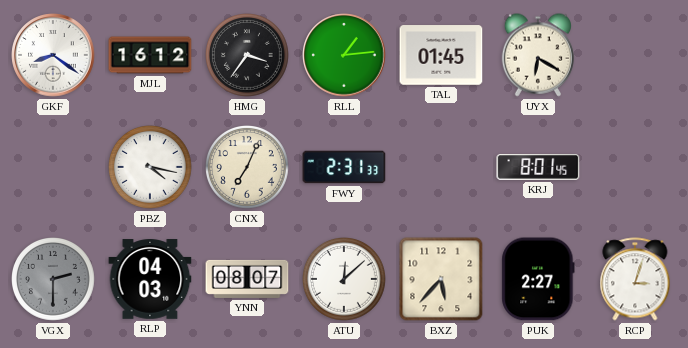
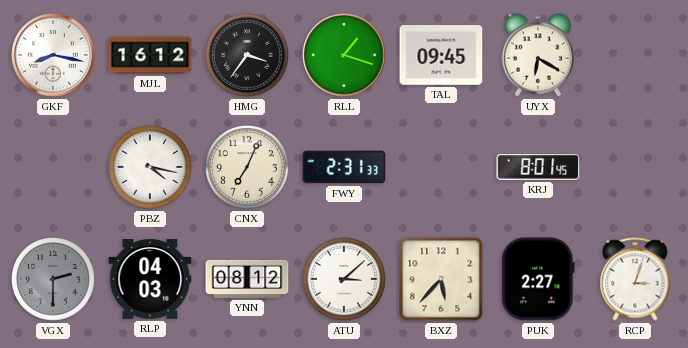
GKF: 8:21 -> 8:17
RLL: 1:14 -> 1:18
TAL: 01:45 -> 09:45
YNN: 08:07 -> 08:12
ATU: 12:08 -> 3:08
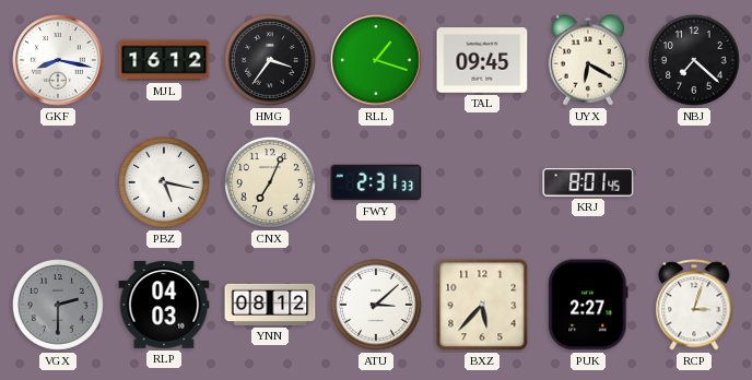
NBJ: none -> 7:22
PBZ: 4:17 -> 5:17
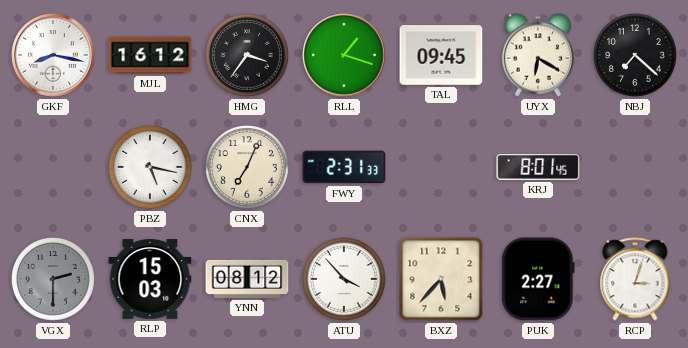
RLP: 04:03 -> 15:03
ATU: 3:08 -> 3:53
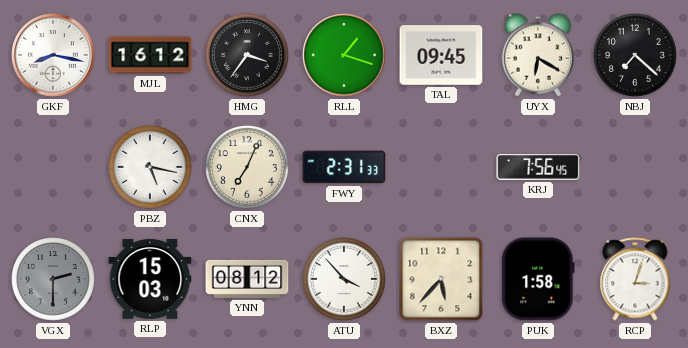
KRJ: 8:01 -> 7:56
PUK: 2:27 -> 1:58
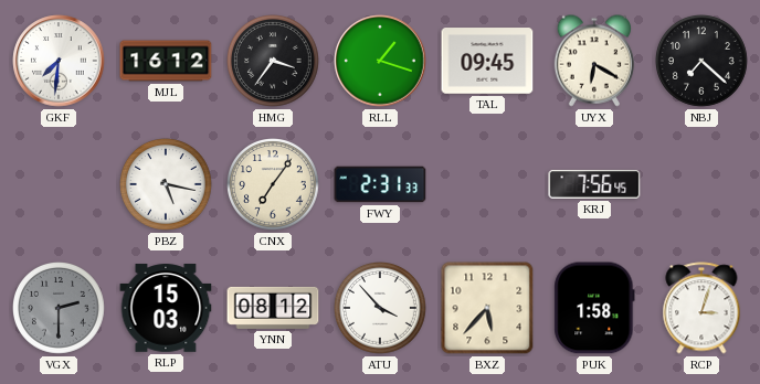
GKF: 8:17 -> 7:31
CNX: 7:04 -> 7:06
